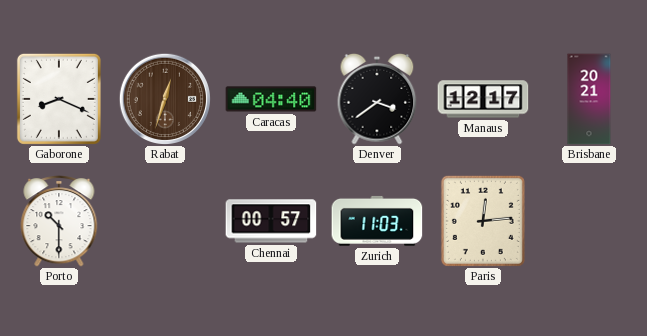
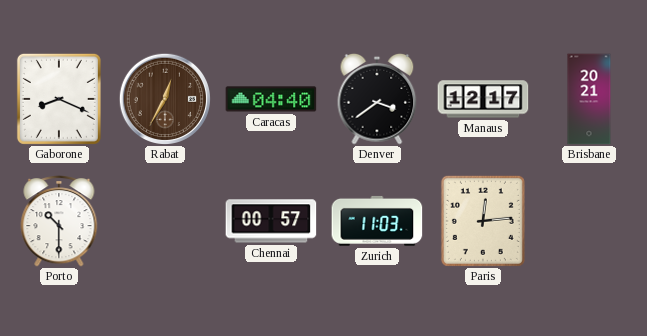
Rabat: 12:33 -> 12:35
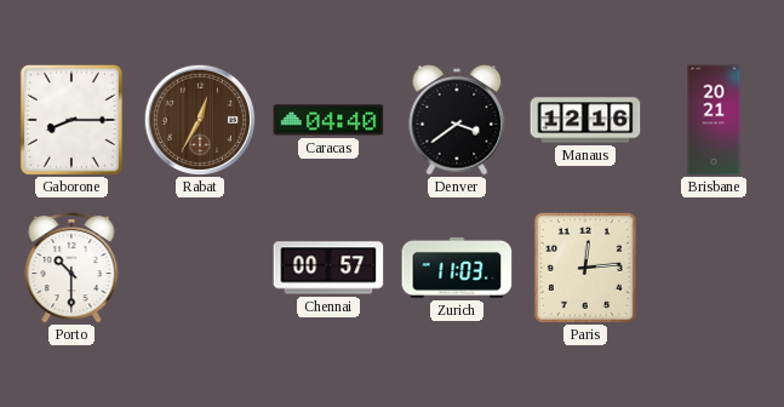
Gaborone: 8:19 -> 8:15
Manaus: 12:17 -> 12:16
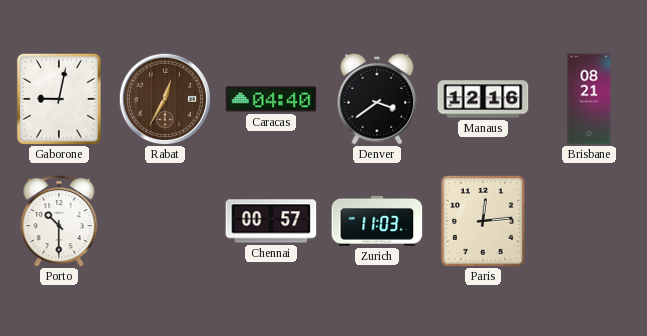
Gaborone: 8:15 -> 9:02
Brisbane: 20:21 -> 08:21
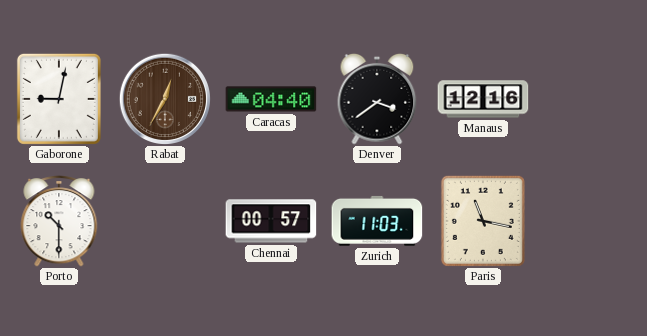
Brisbane: 08:21 -> none
Paris: 12:14 -> 11:17
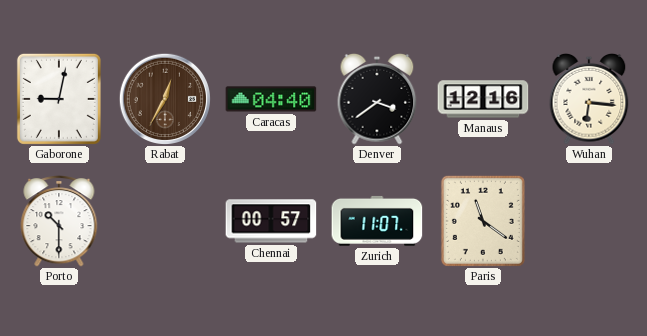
Wuhan: none -> 6:16
Zurich: 11:03 -> 11:07
Paris: 11:17 -> 11:21
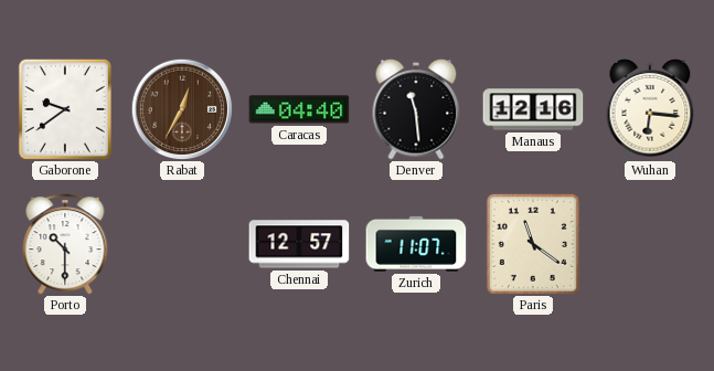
Gaborone: 9:02 -> 9:39
Denver: 3:39 -> 11:29
Chennai: 00:57 -> 12:57
